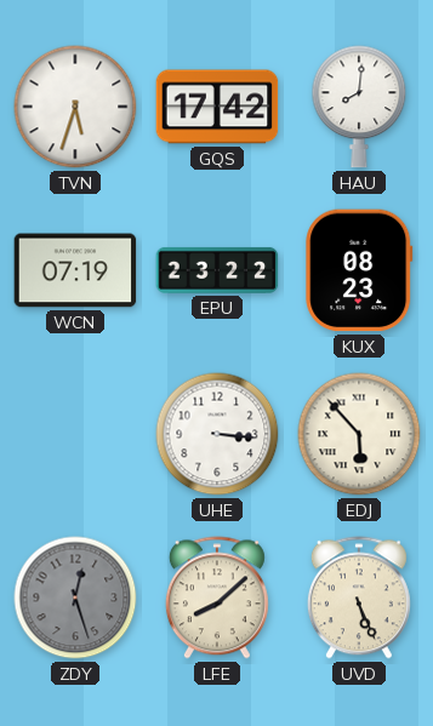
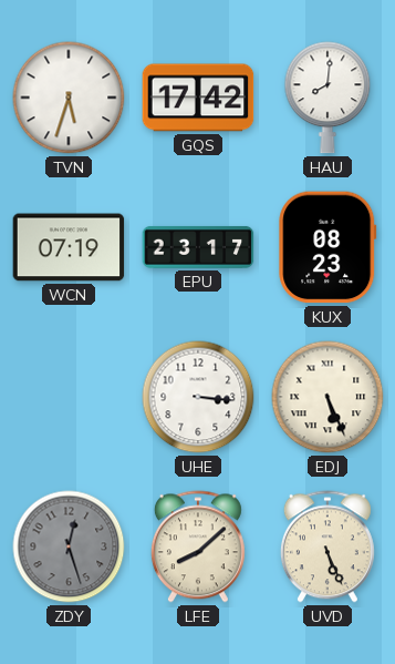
EPU: 23:22 -> 23:17
EDJ: 5:53 -> 5:26
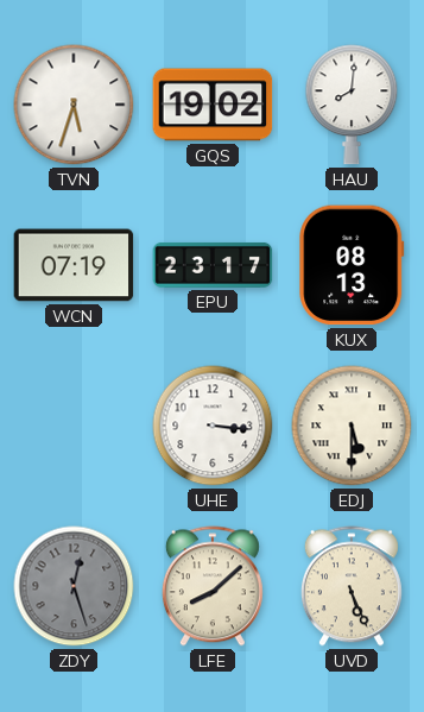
GQS: 17:42 -> 19:02
KUX: 08:23 -> 08:13
EDJ: 5:26 -> 5:30
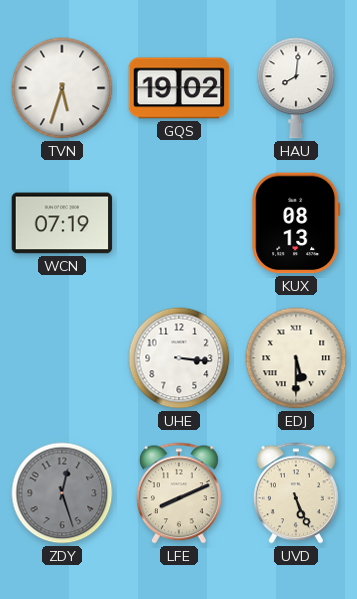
EPU: 23:17 -> none
LFE: 8:08 -> 8:11
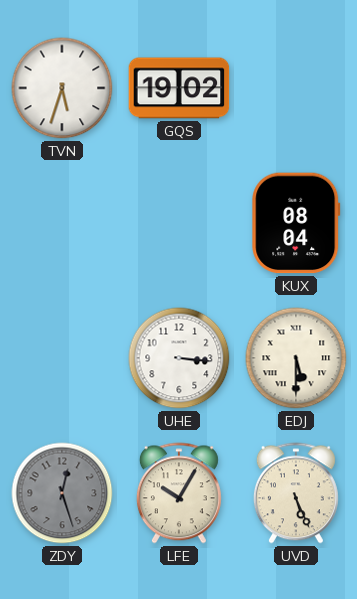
HAU: 8:01 -> none
WCN: 07:19 -> none
KUX: 08:13 -> 08:04
LFE: 8:11 -> 10:05
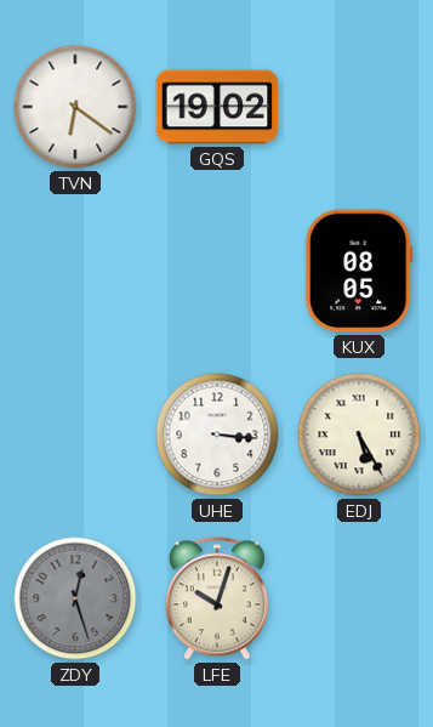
TVN: 5:33 -> 6:21
KUX: 08:04 -> 08:05
EDJ: 5:30 -> 5:25
LFE: 10:05 -> 10:03
UVD: 5:26 -> none
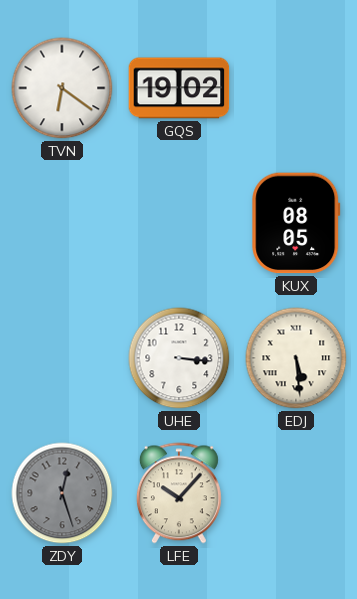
EDJ: 5:25 -> 5:29
LFE: 10:03 -> 10:07
